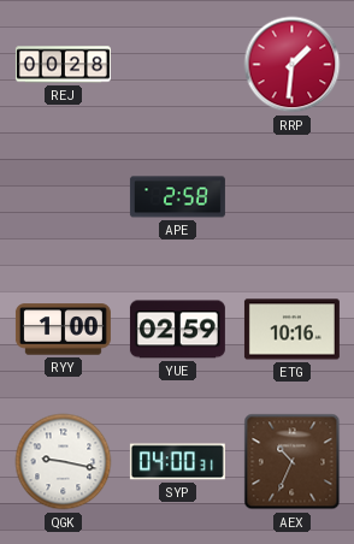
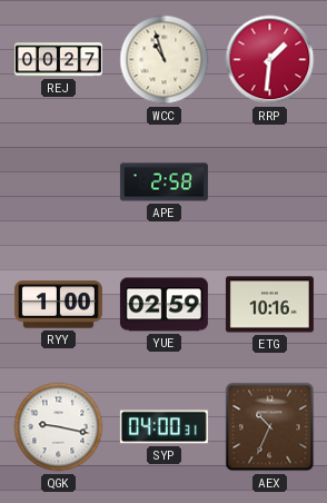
REJ: 00:28 -> 00:27
WCC: none -> 10:57
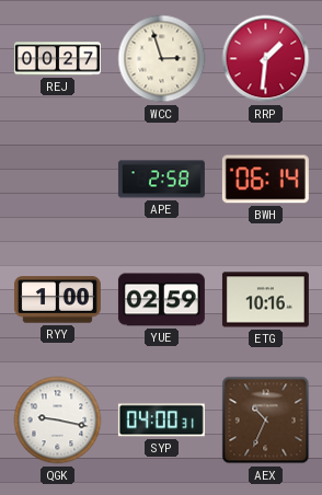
WCC: 10:57 -> 2:57
BWH: none -> 06:14
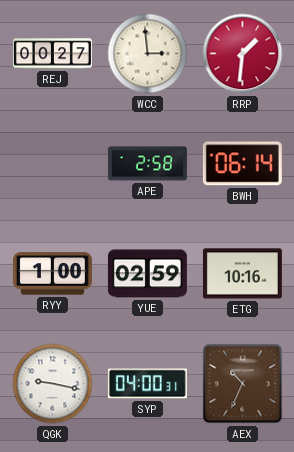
WCC: 2:57 -> 2:59
